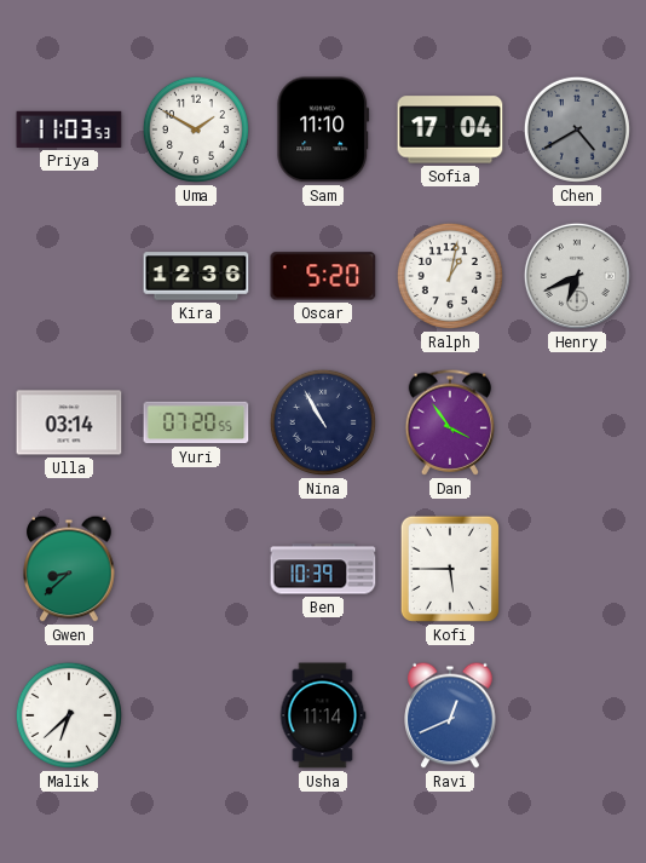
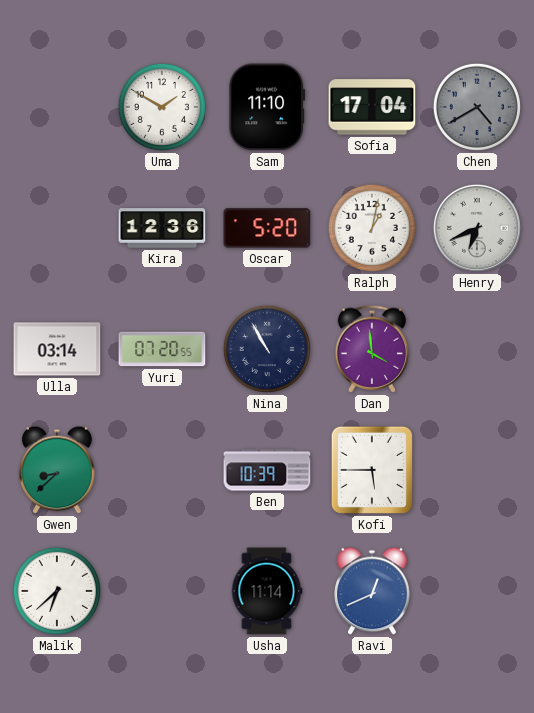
Priya: 11:03 -> none
Dan: 3:54 -> 3:59
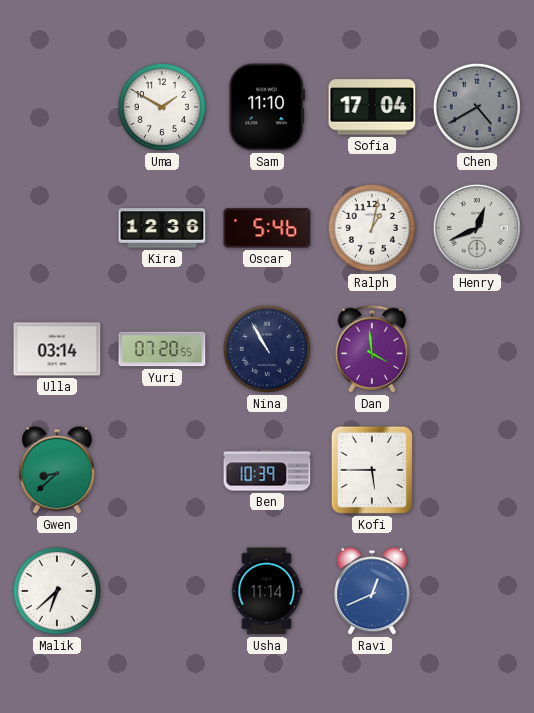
Oscar: 5:20 -> 5:46
Henry: 6:41 -> 12:41
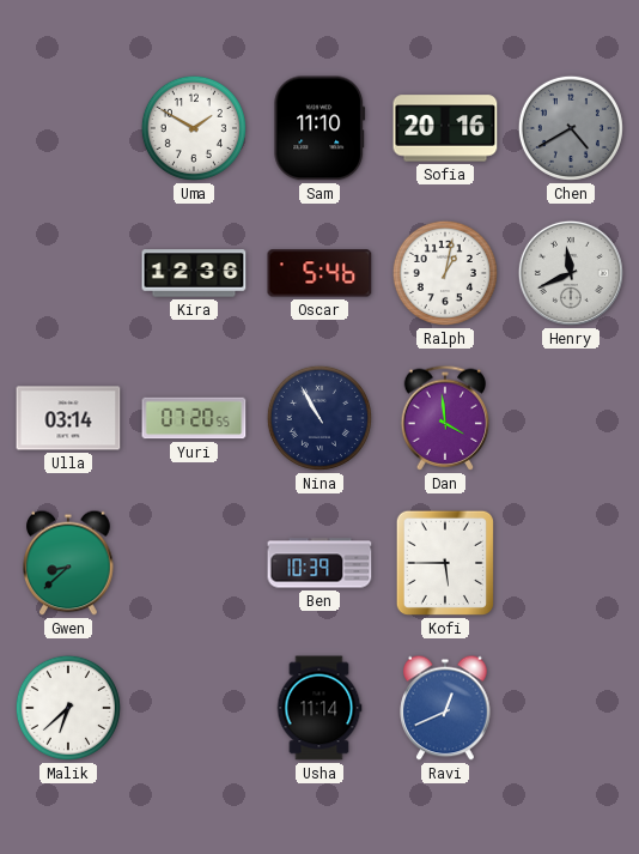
Sofia: 17:04 -> 20:16
Henry: 12:41 -> 11:41
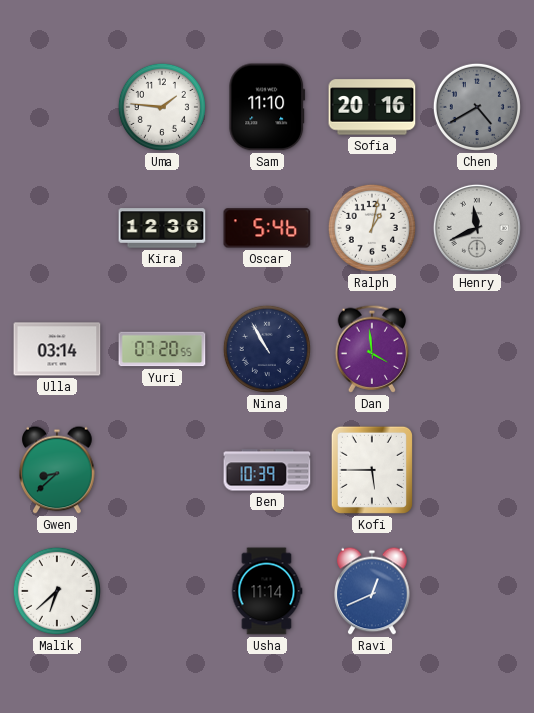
Uma: 1:50 -> 1:46
